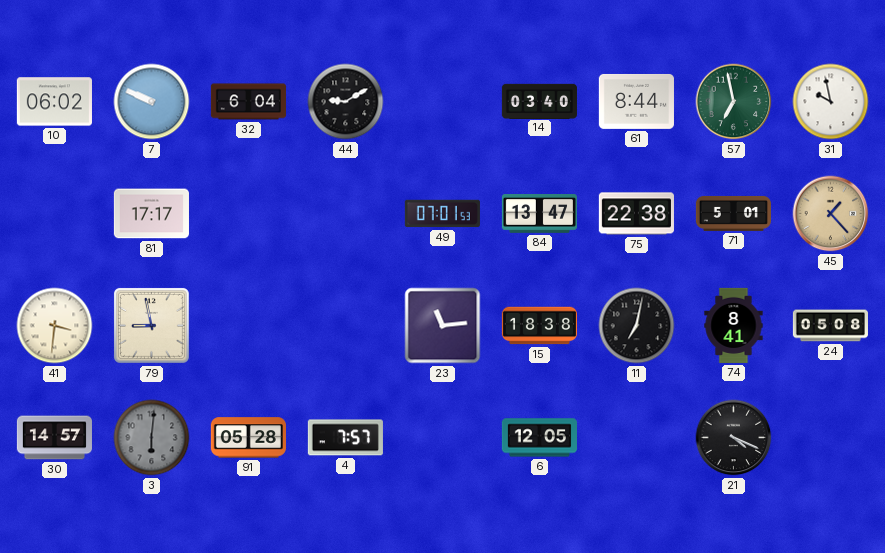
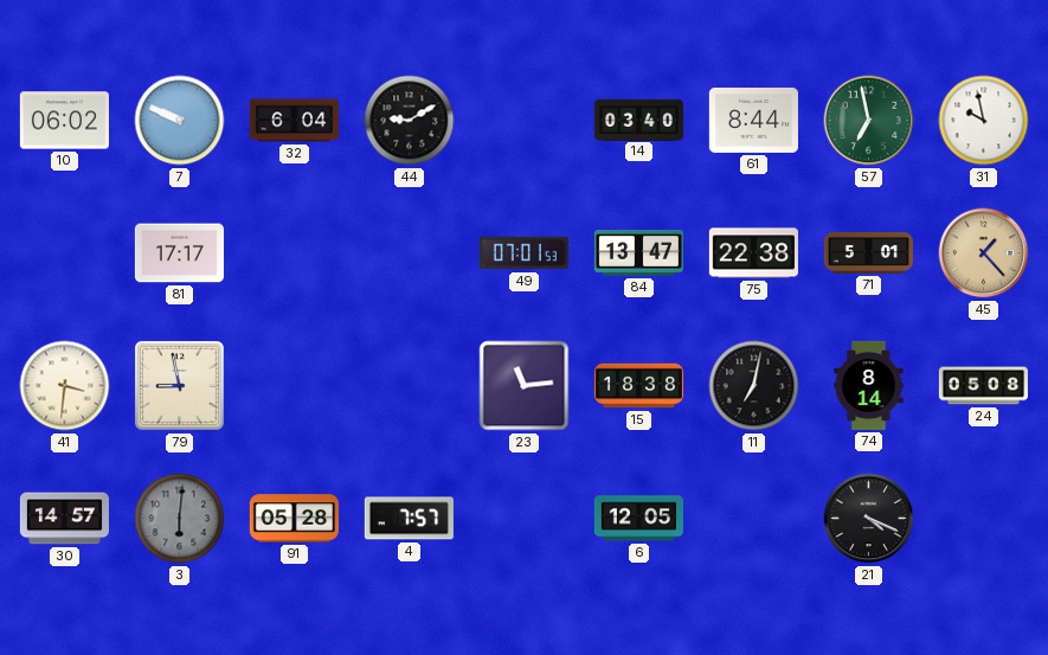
74: 8:41 -> 8:14
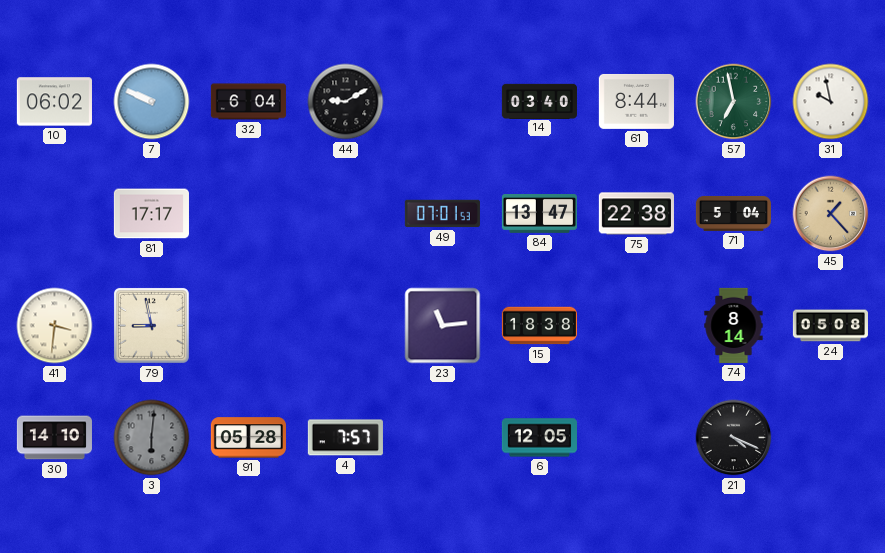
71: 5:01 -> 5:04
11: 7:02 -> none
30: 14:57 -> 14:10
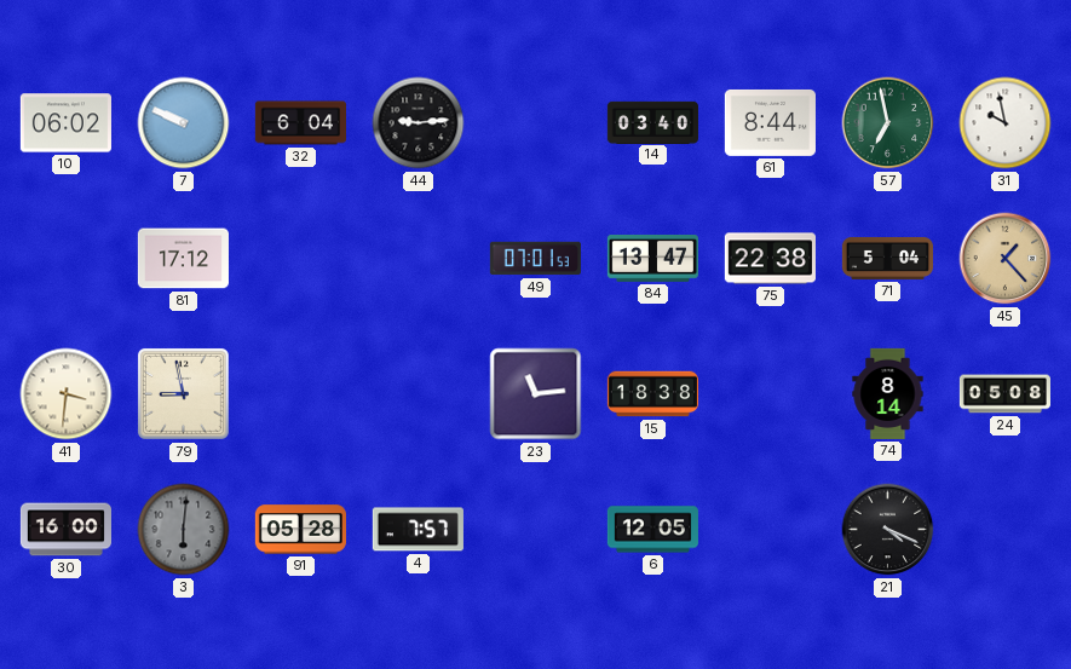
44: 9:10 -> 9:14
81: 17:17 -> 17:12
30: 14:10 -> 16:00
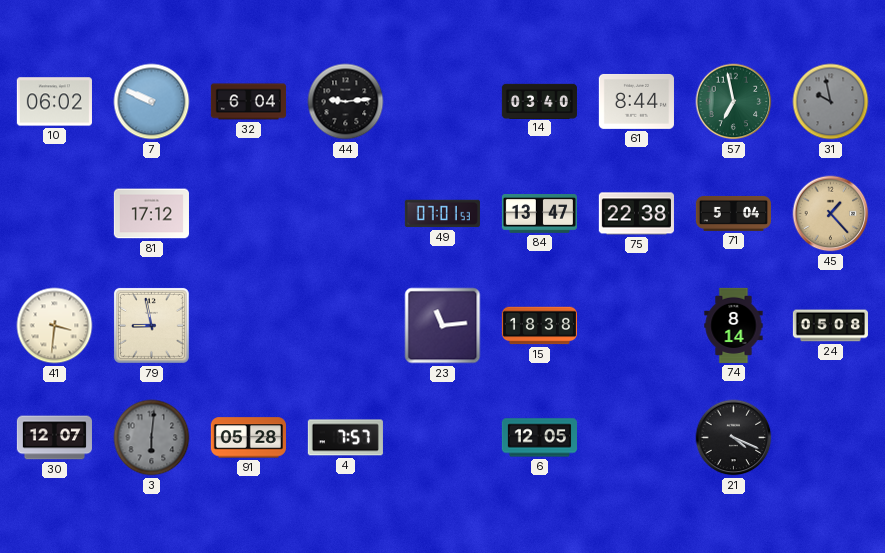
31 dial: white -> grey
30: 16:00 -> 12:07
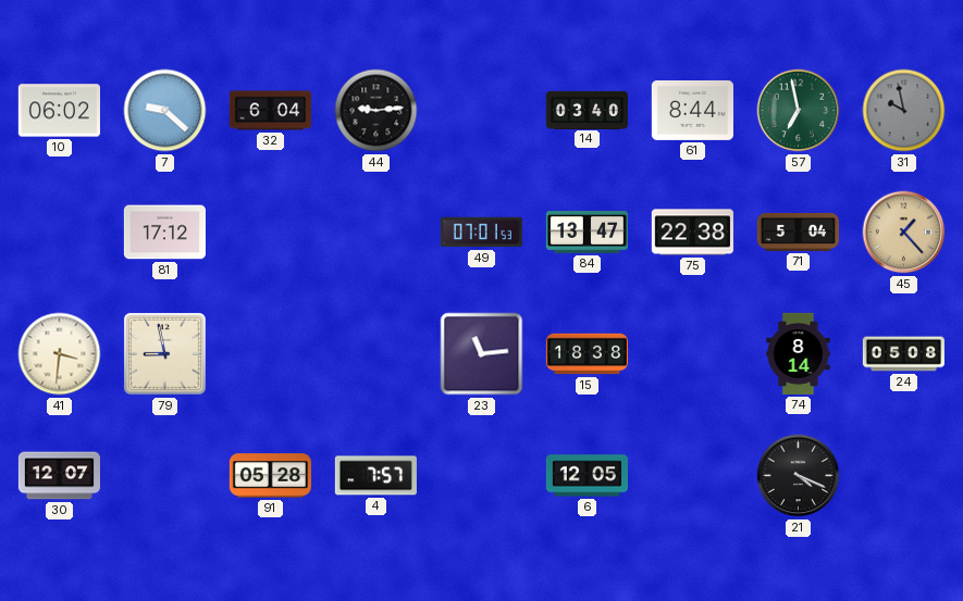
7: 9:49 -> 9:22
3: 6:01 -> none
